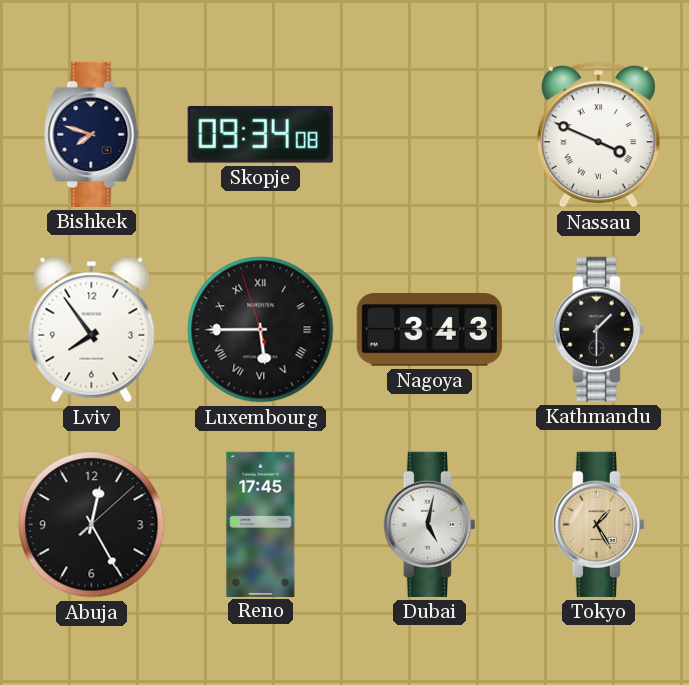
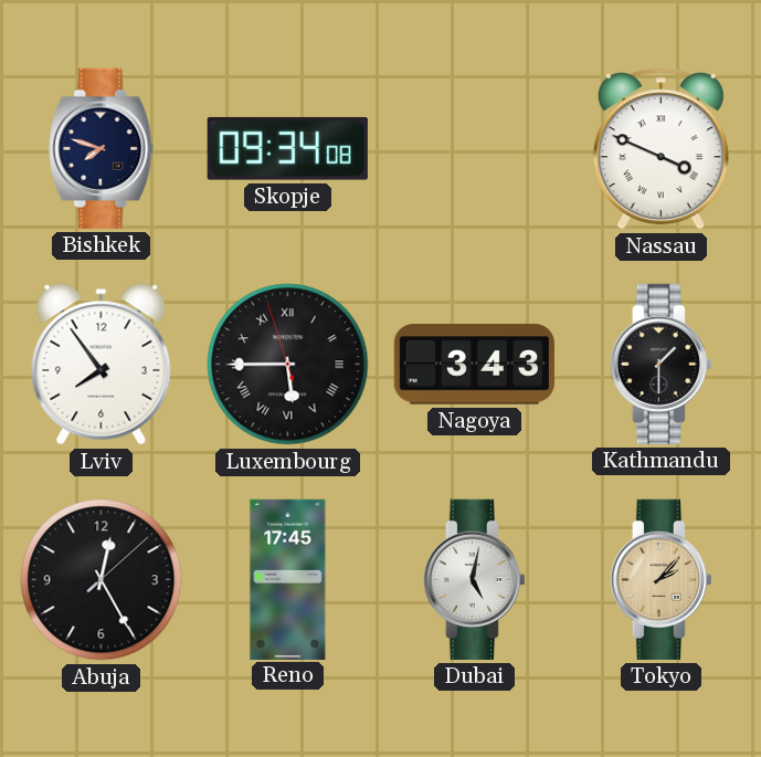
Tokyo: 1:25 -> 2:07
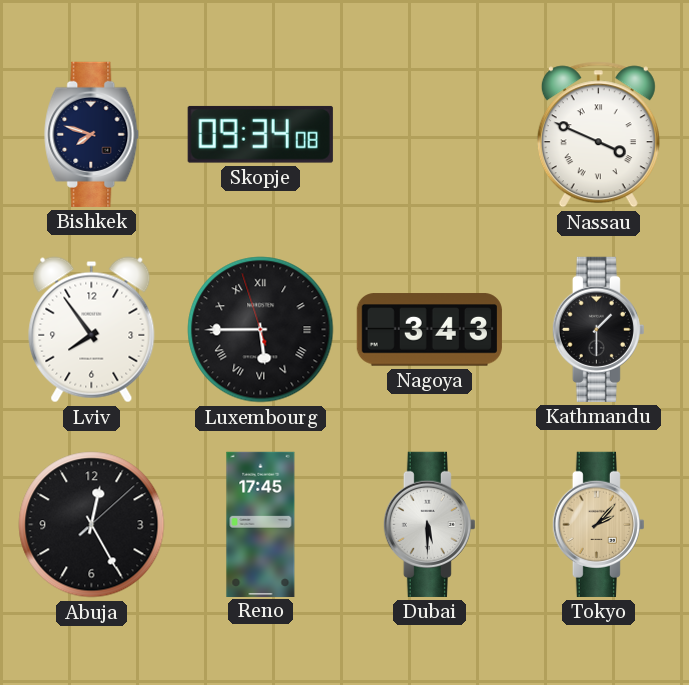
Dubai: 5:02 -> 5:30
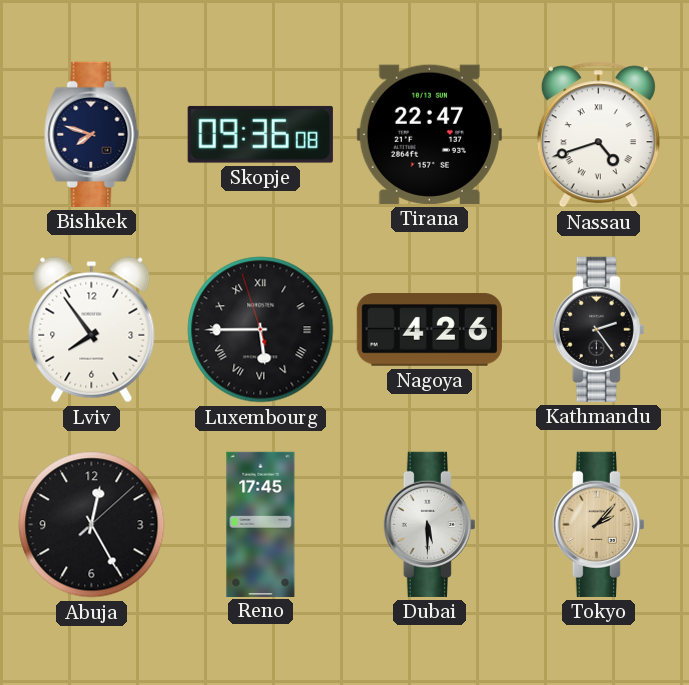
Skopje: 09:34 -> 09:36
Tirana: none -> 22:47
Nassau: 3:49 -> 4:42
Nagoya: 3:43 -> 4:26
Kathmandu: 1:30 -> 2:24
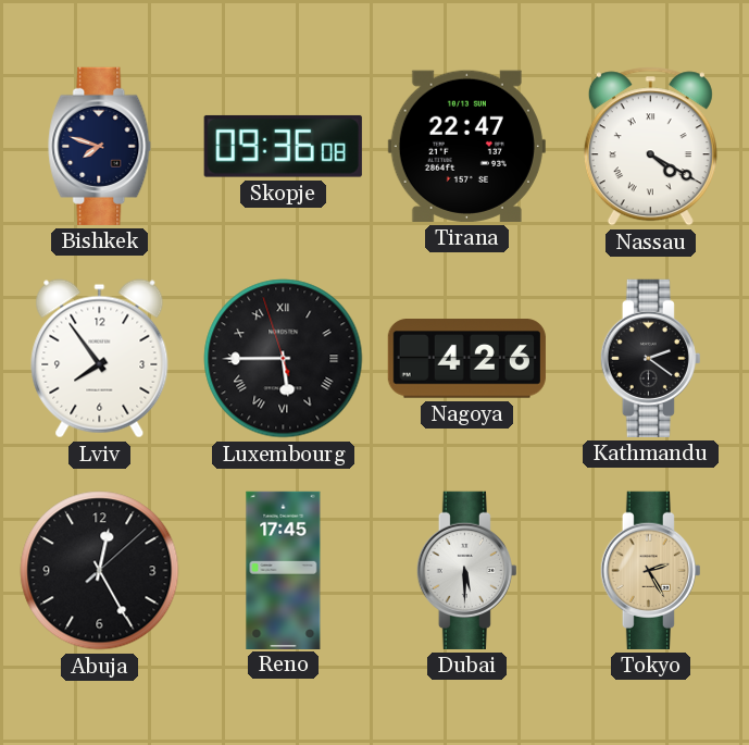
Nassau: 4:42 -> 4:20
Kathmandu: 2:24 -> 2:21
Tokyo: 2:07 -> 2:25
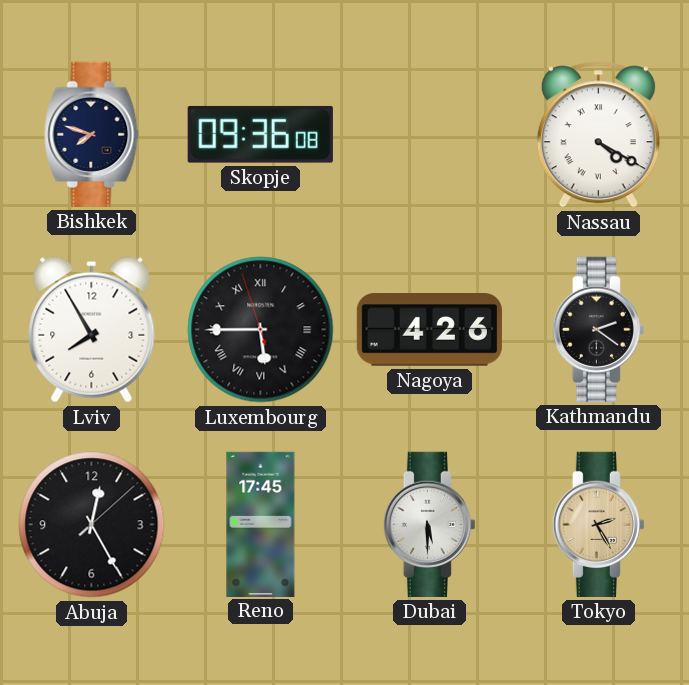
Tirana: 22:47 -> none
Lviv: 7:54 -> 7:55
